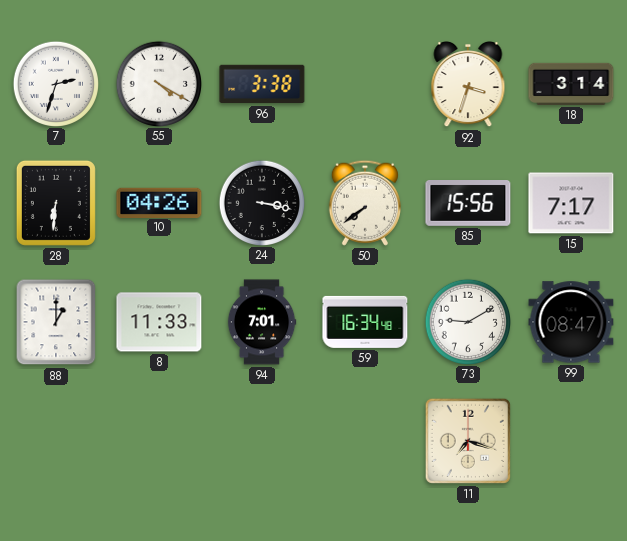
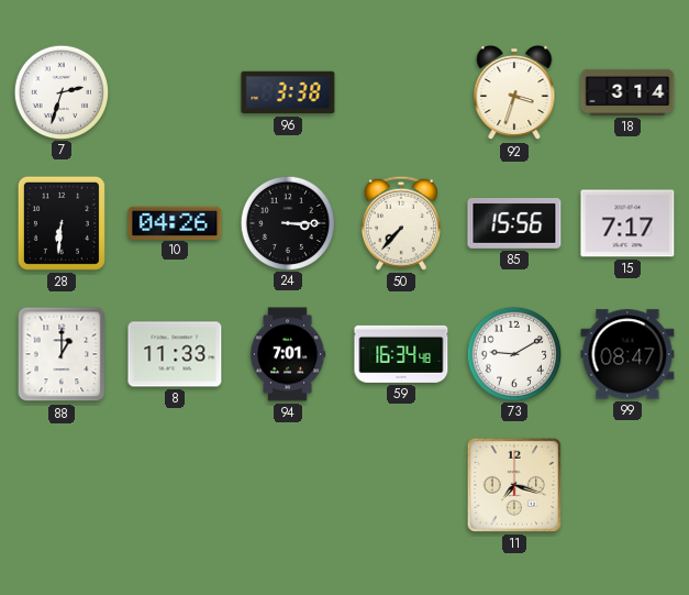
55: 4:20 -> none
24: 3:17 -> 3:15
50: 7:39 -> 7:37
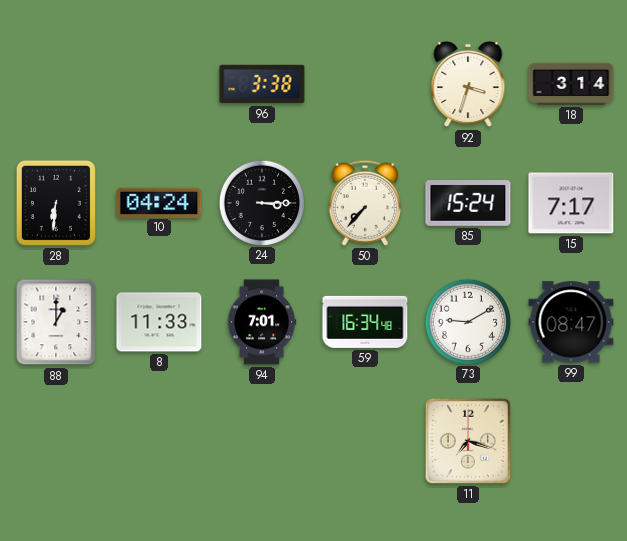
7: 2:33 -> none
10: 04:26 -> 04:24
85: 15:56 -> 15:24
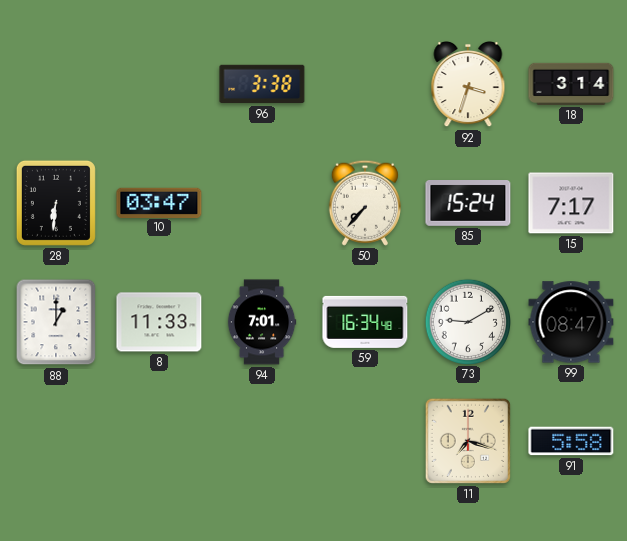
10: 04:24 -> 03:47
24: 3:15 -> none
91: none -> 5:58
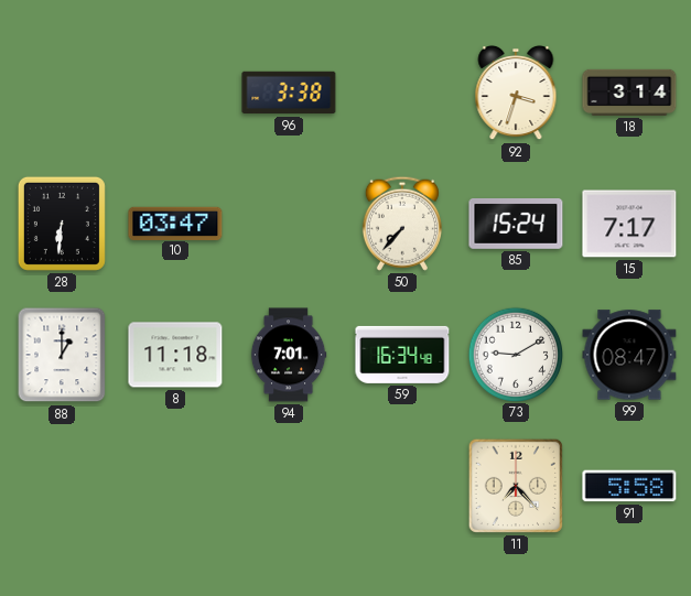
8: 11:33 -> 11:18
11: 7:18 -> 7:23
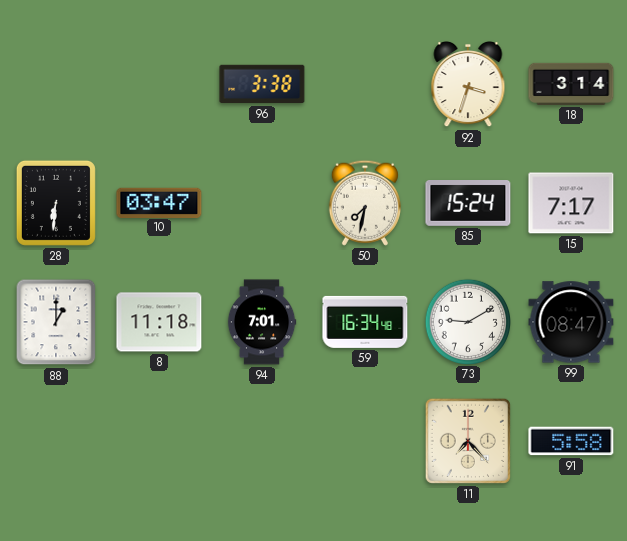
50: 7:37 -> 7:32
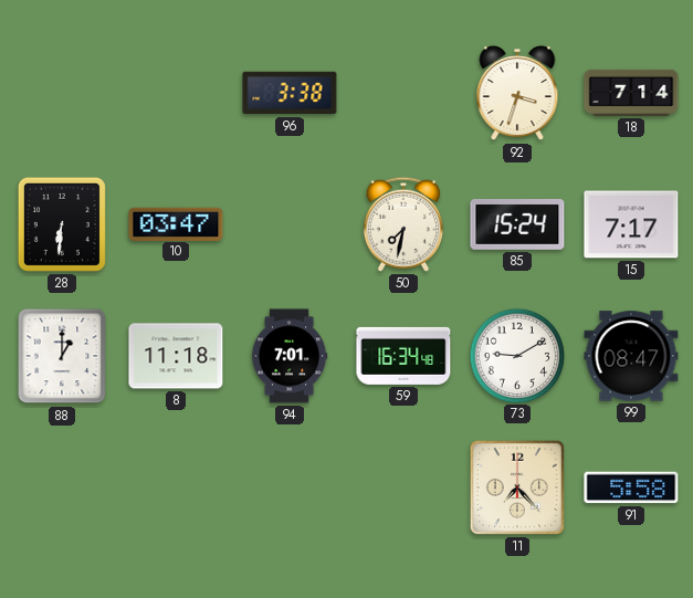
18: 3:14 -> 7:14
